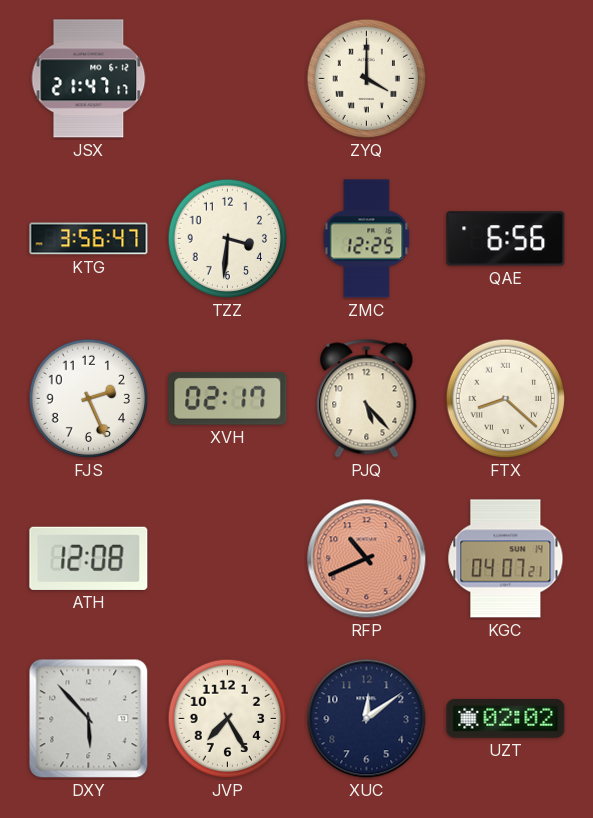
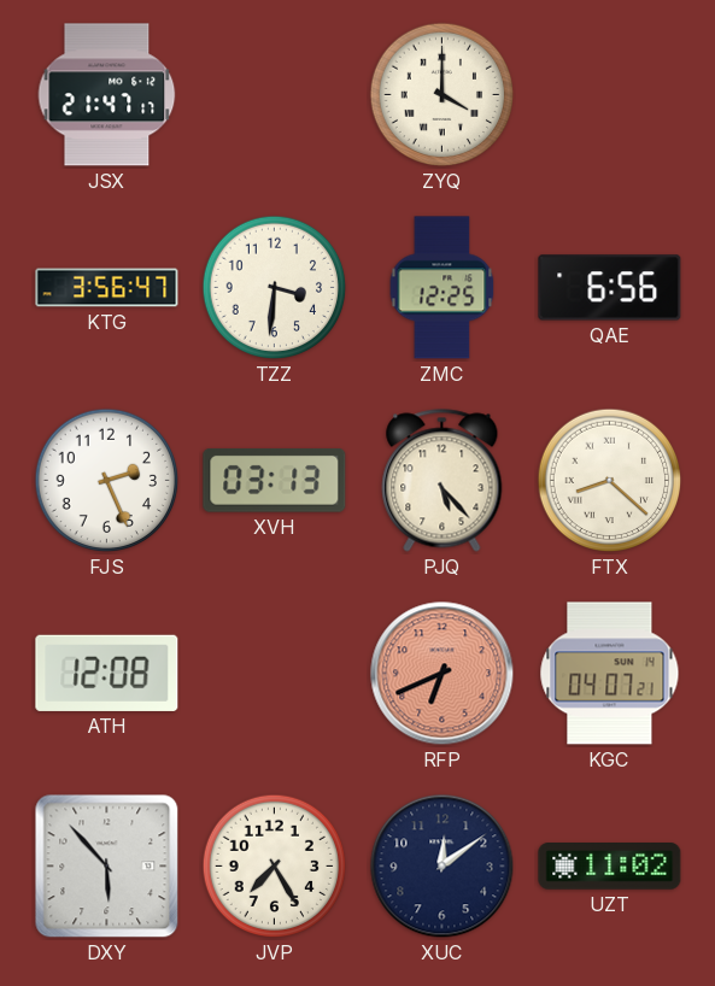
XVH: 02:17 -> 03:13
RFP: 10:41 -> 6:41
UZT: 02:02 -> 11:02
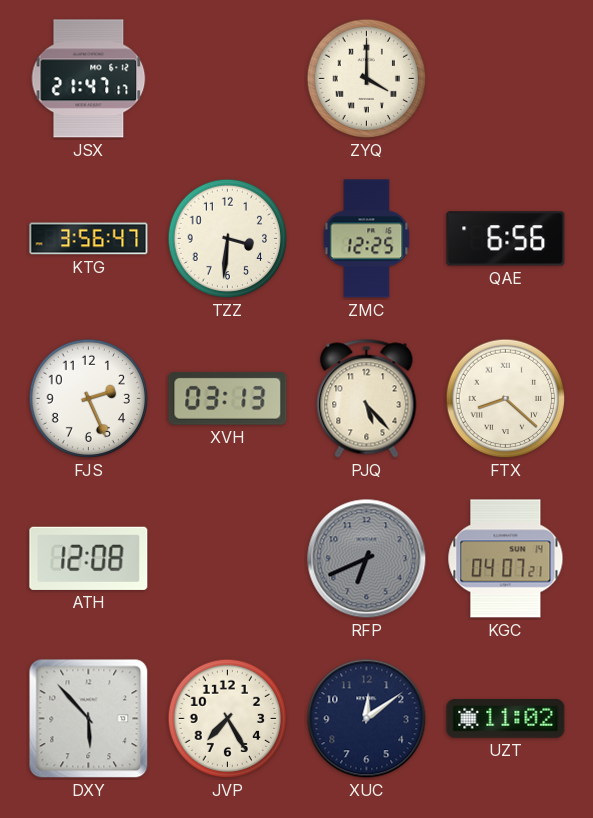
RFP dial: salmon -> grey
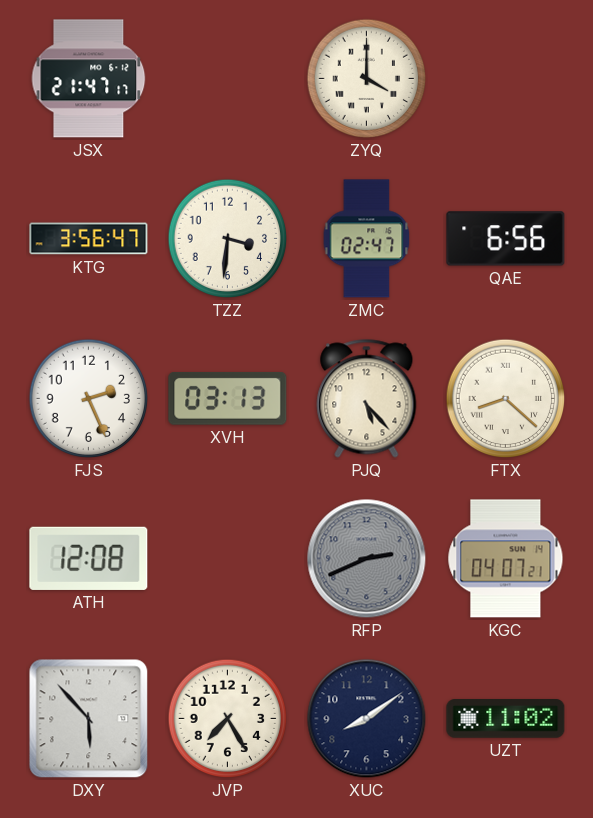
ZMC: 12:25 -> 02:47
RFP: 6:41 -> 2:41
XUC: 12:09 -> 8:09
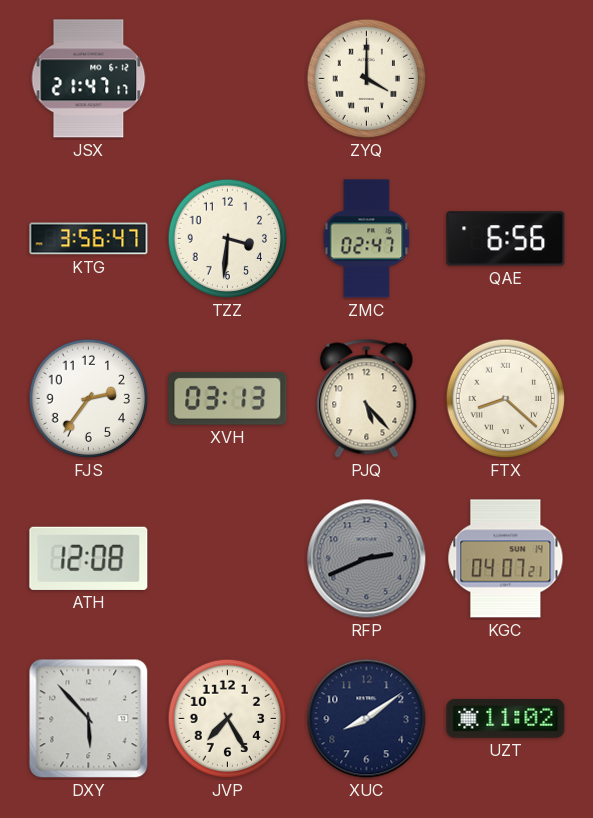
FJS: 2:26 -> 2:36
